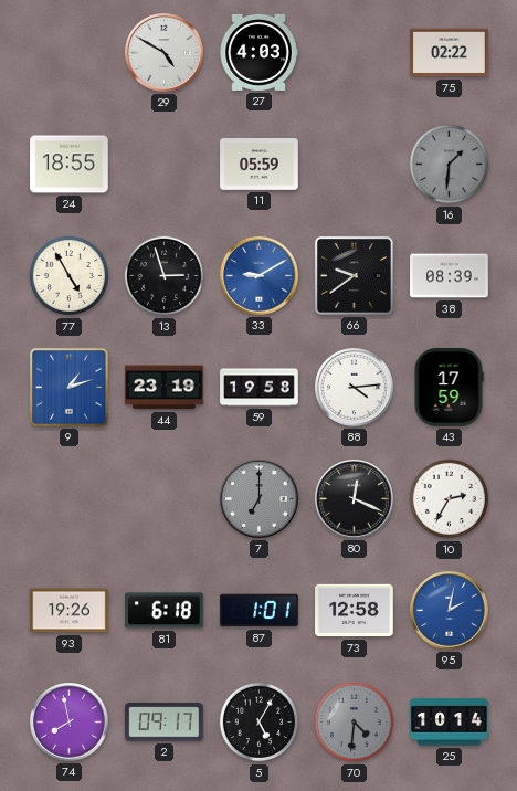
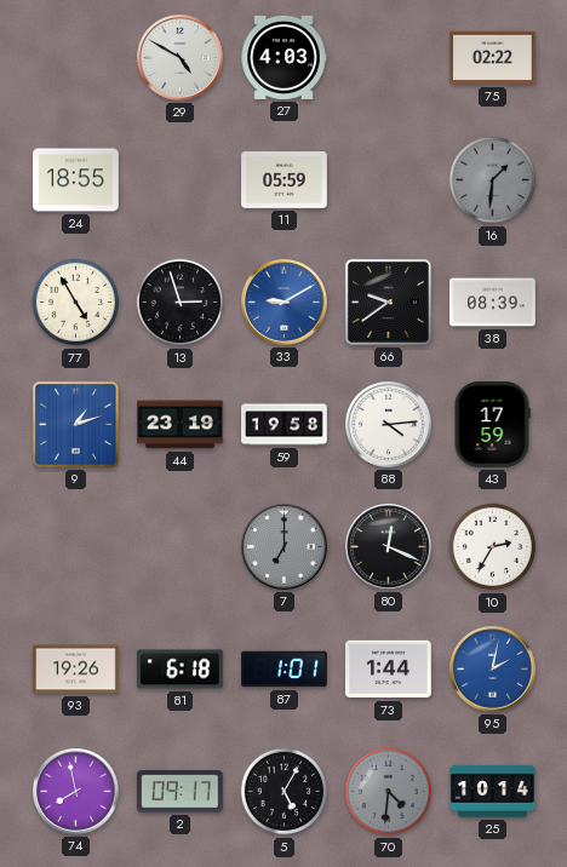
73: 12:58 -> 1:44
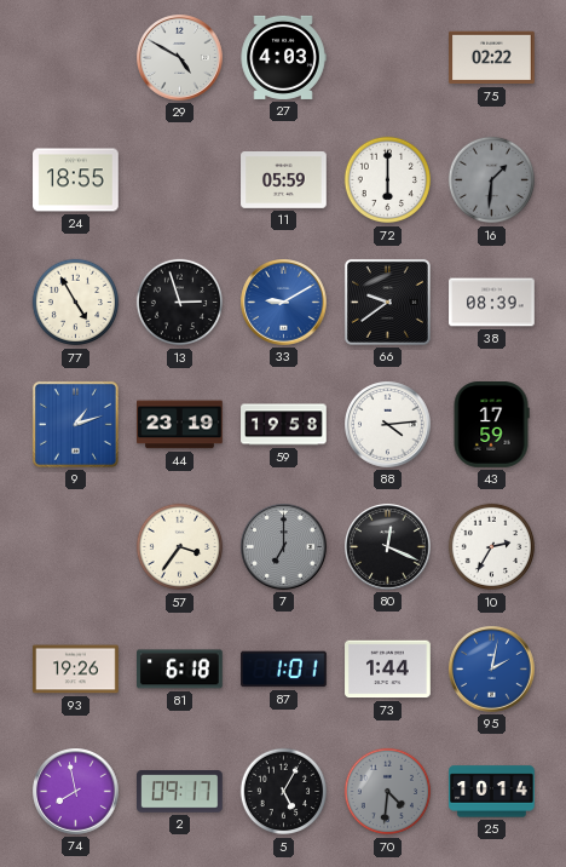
72: none -> 6:00
57: none -> 3:36
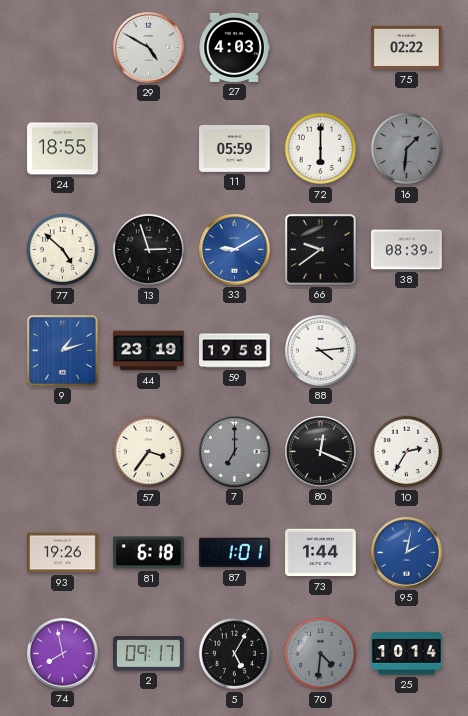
77: 4:55 -> 4:52
43: 17:59 -> none
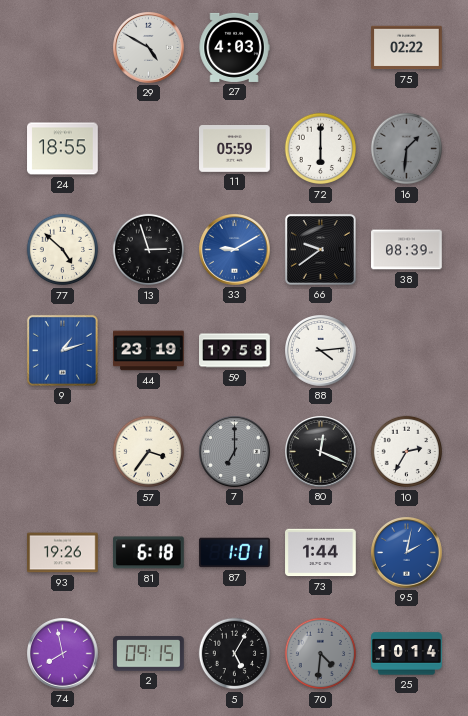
2: 09:17 -> 09:15
